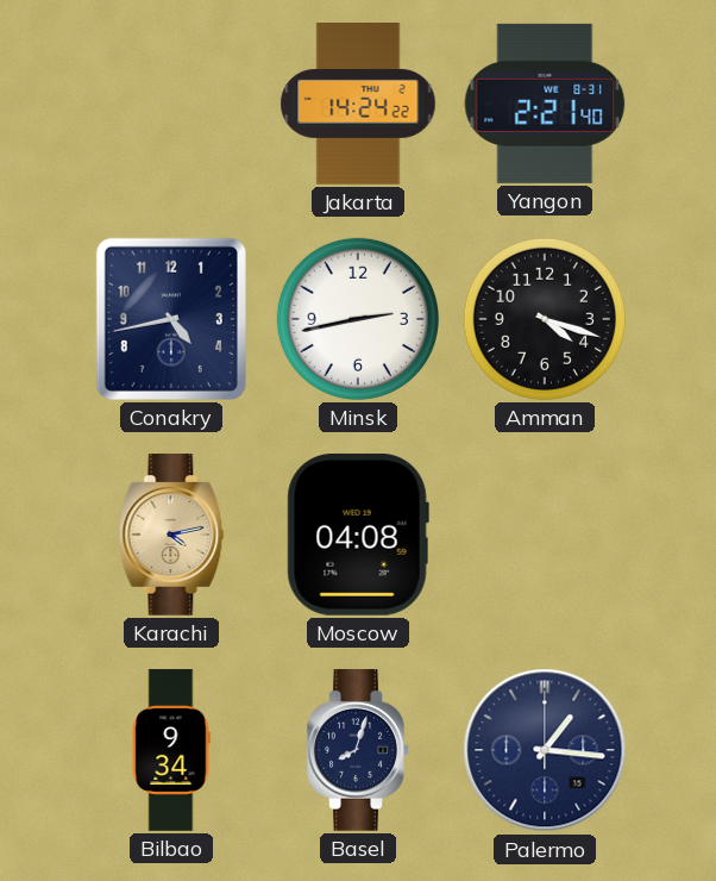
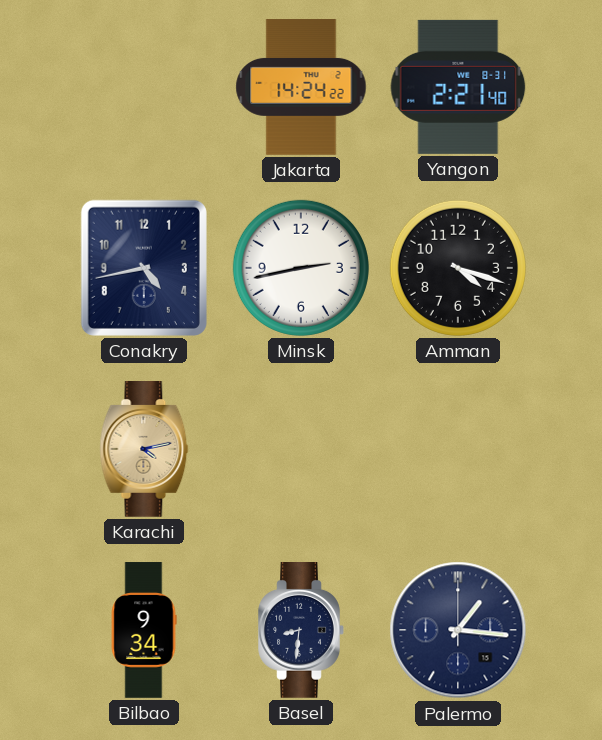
Moscow: 04:08 -> none
Basel: 8:03 -> 8:31
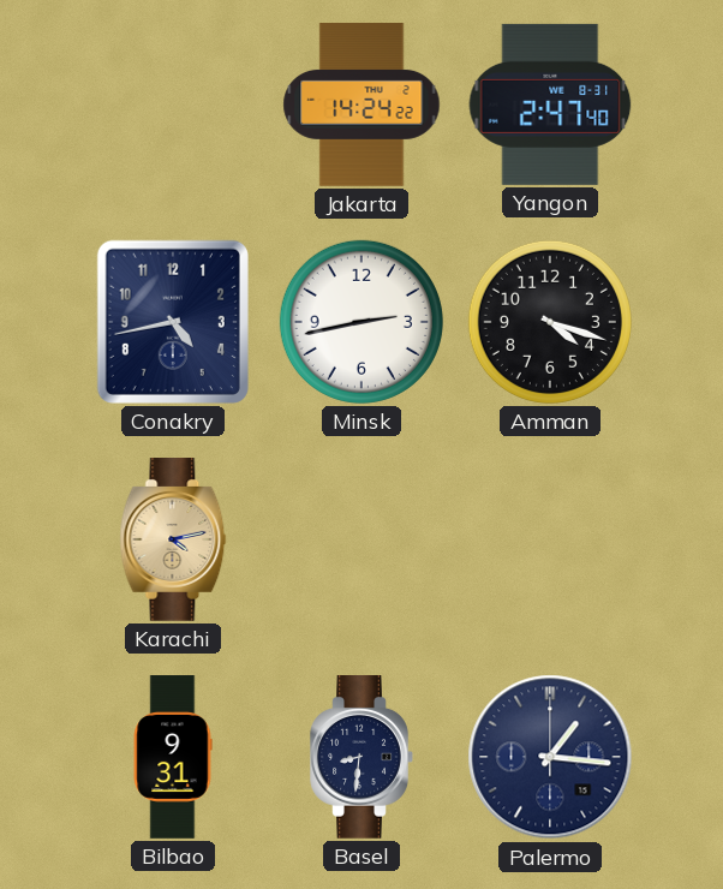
Yangon: 2:21 -> 2:47
Bilbao: 9:34 -> 9:31
